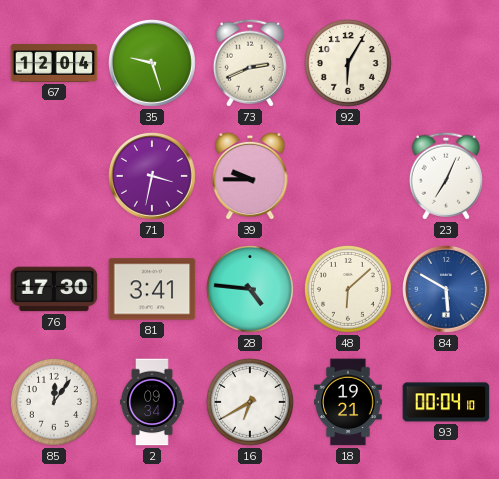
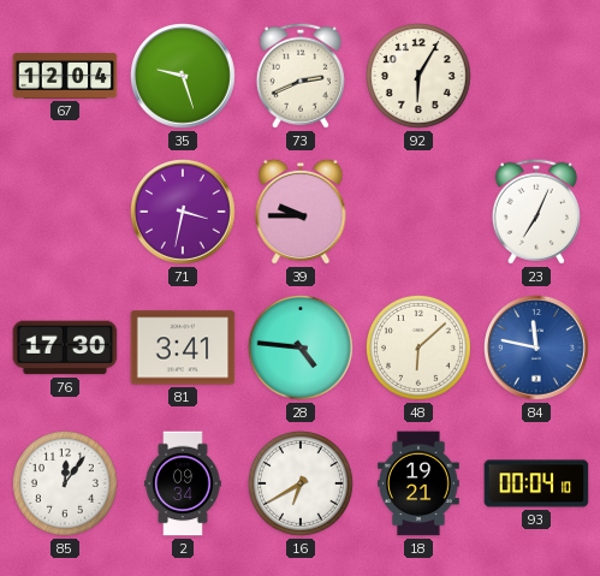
84: 5:50 -> 11:47
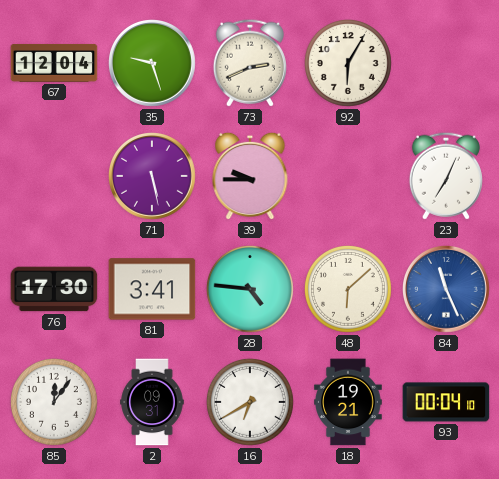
71: 3:32 -> 5:28
84: 11:47 -> 11:26
2: 09:34 -> 09:31
